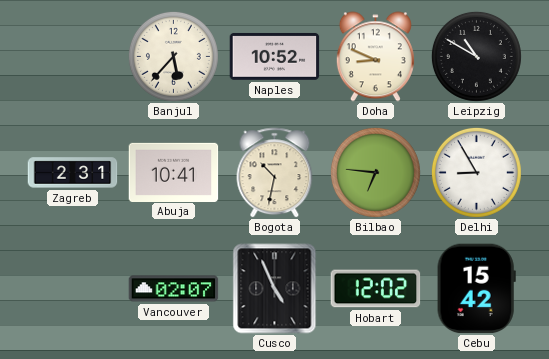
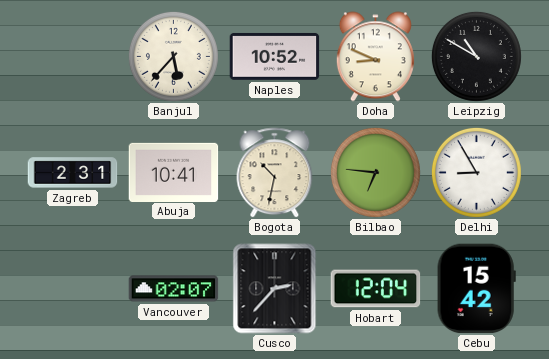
Cusco: 4:56 -> 2:37
Hobart: 12:02 -> 12:04
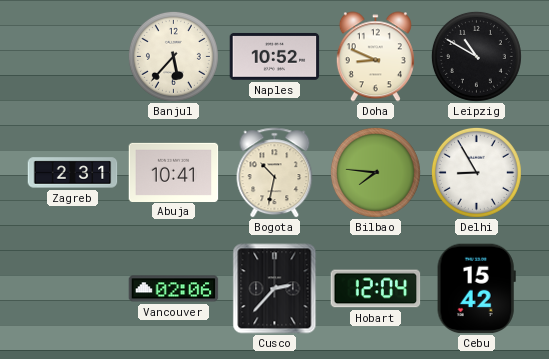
Bilbao: 6:46 -> 7:46
Vancouver: 02:07 -> 02:06
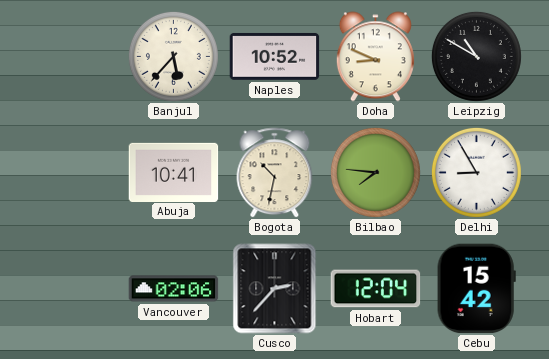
Zagreb: 2:31 -> none
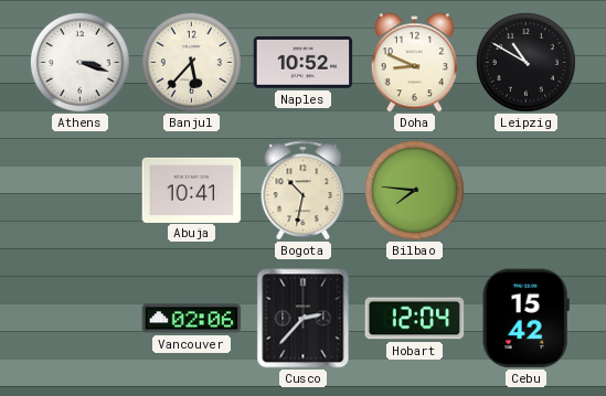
Athens: none -> 3:18
Delhi: 8:55 -> none
